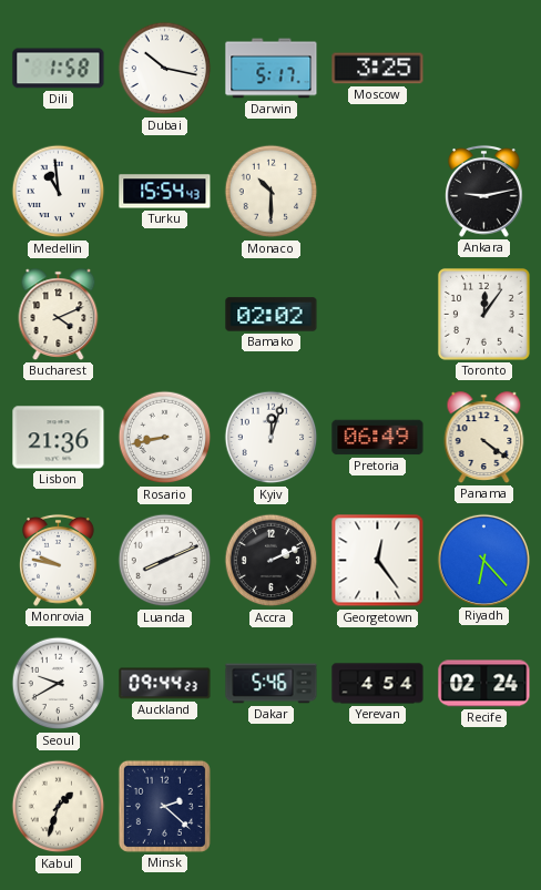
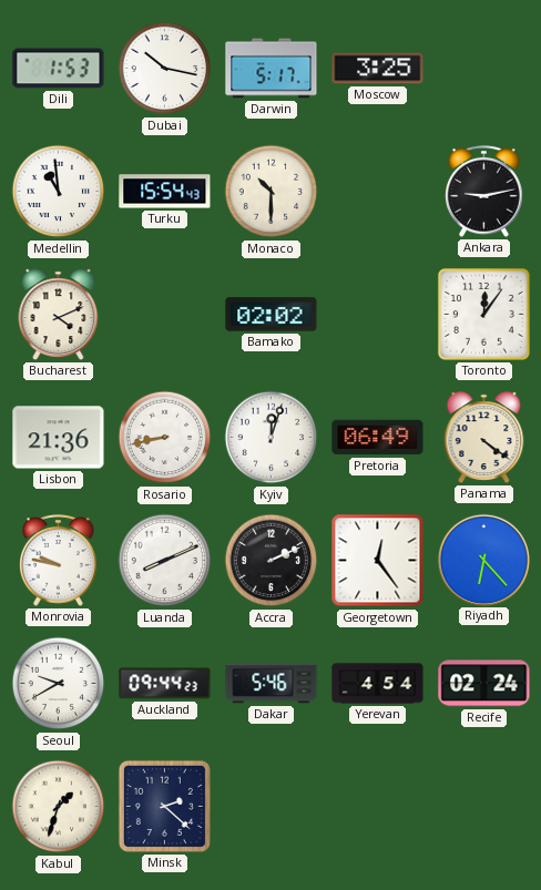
Dili: 1:58 -> 1:53
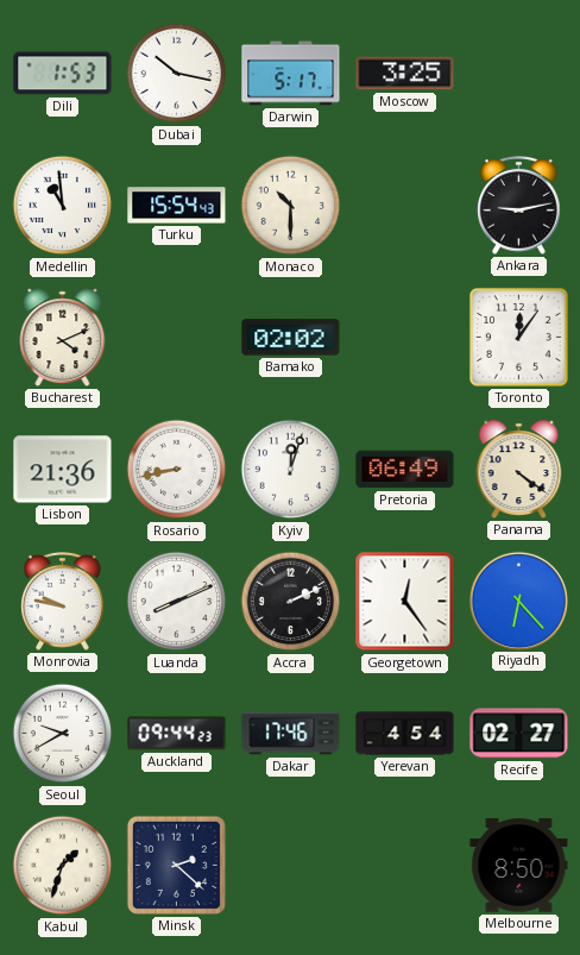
Dakar: 5:46 -> 17:46
Recife: 02:24 -> 02:27
Melbourne: none -> 8:50
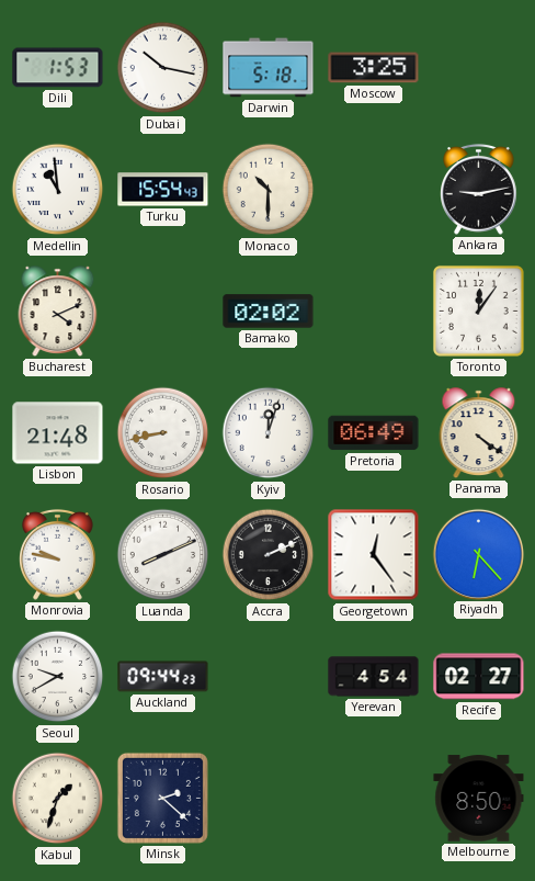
Darwin: 5:17 -> 5:18
Lisbon: 21:36 -> 21:48
Dakar: 17:46 -> none
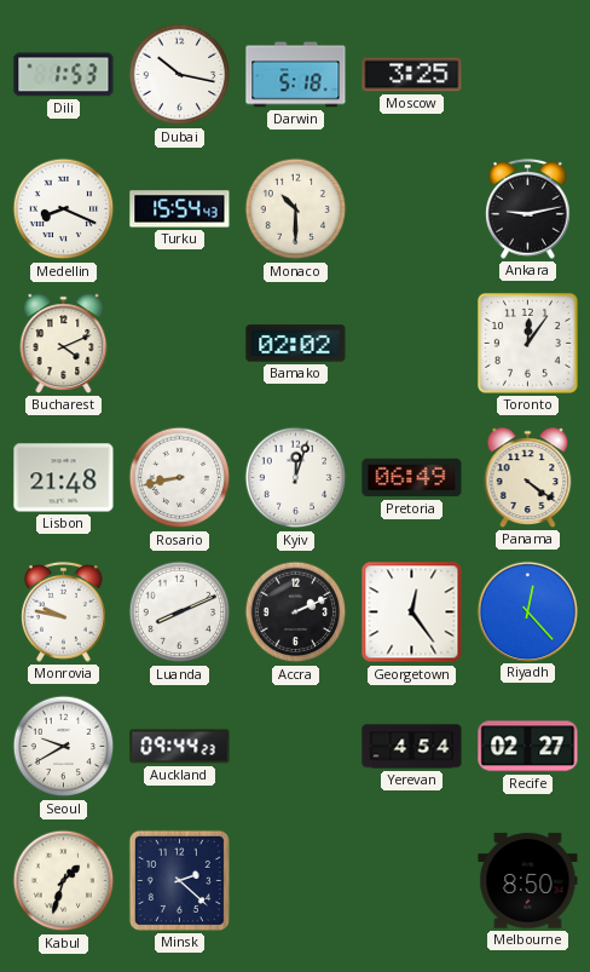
Medellin: 10:59 -> 8:19
Riyadh: 6:23 -> 12:23
